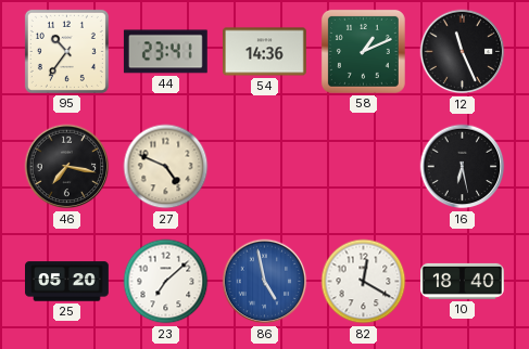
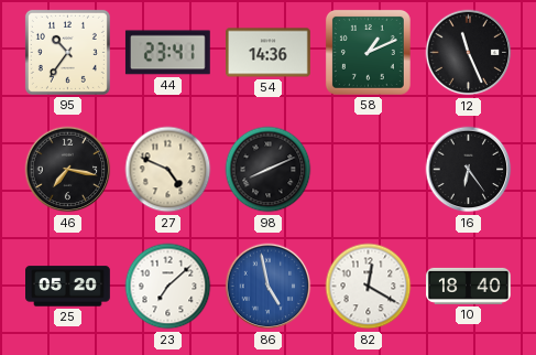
98: none -> 8:11
16: 6:28 -> 6:24
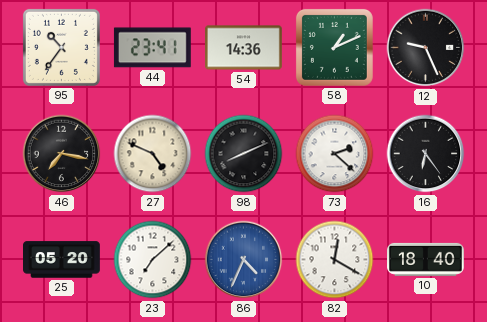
12: 11:26 -> 9:26
73: none -> 2:22
86: 4:58 -> 4:34
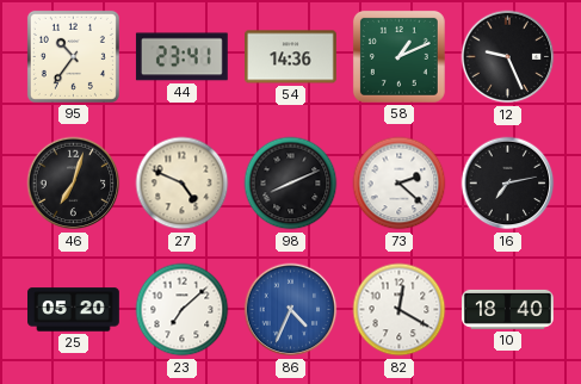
46: 7:17 -> 7:03
16: 6:24 -> 7:13
